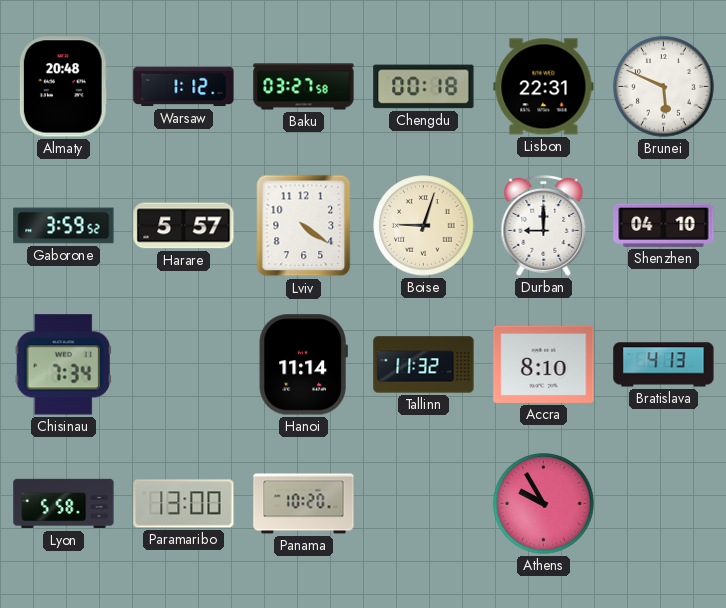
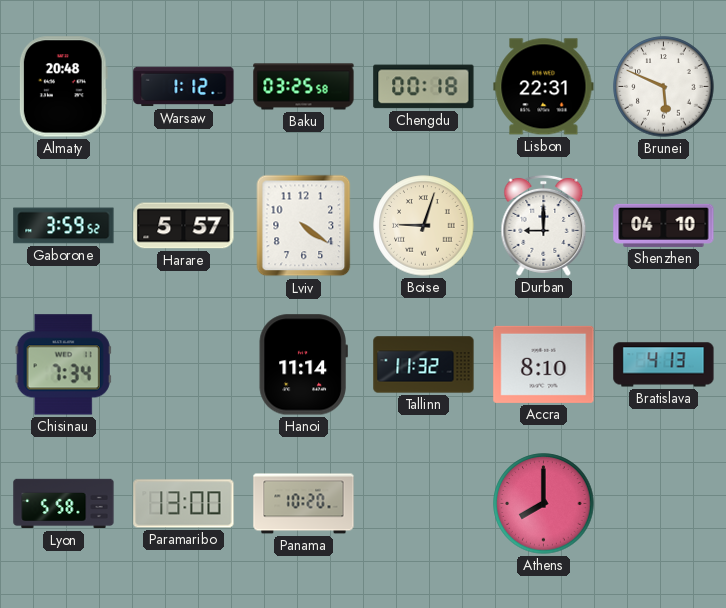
Baku: 03:27 -> 03:25
Athens: 9:55 -> 8:00
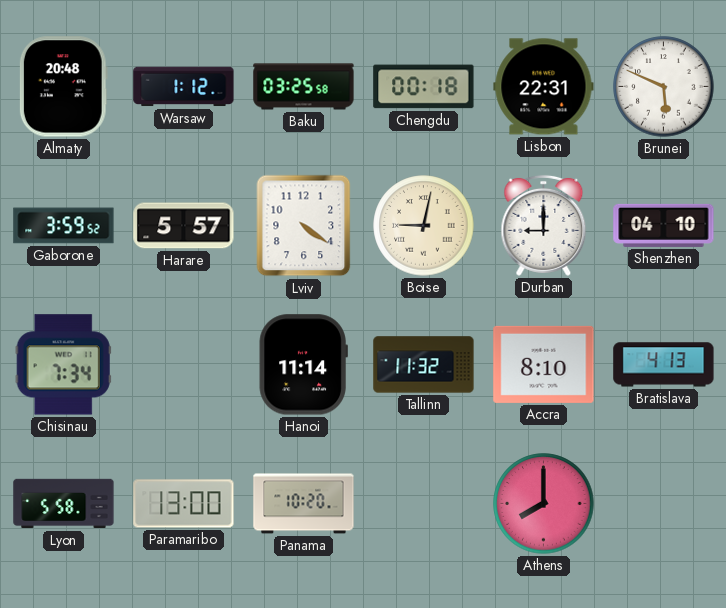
Boise: 9:03 -> 9:02
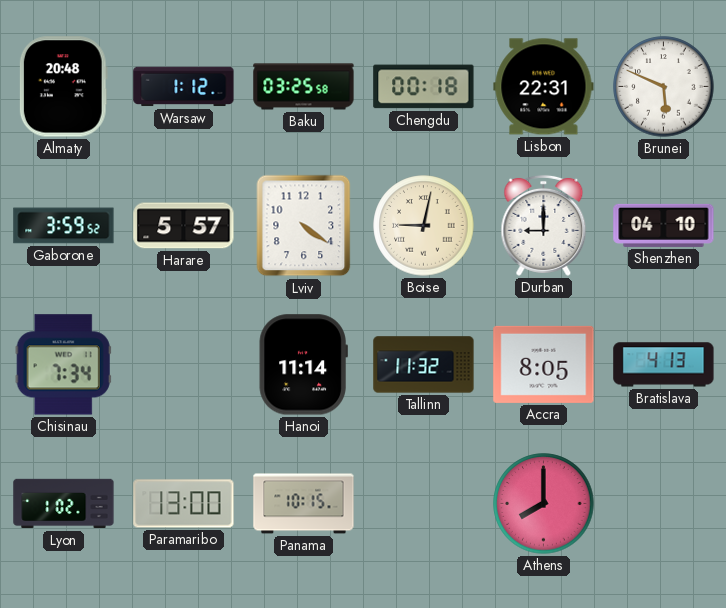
Accra: 8:10 -> 8:05
Lyon: 5:58 -> 1:02
Panama: 10:20 -> 10:15
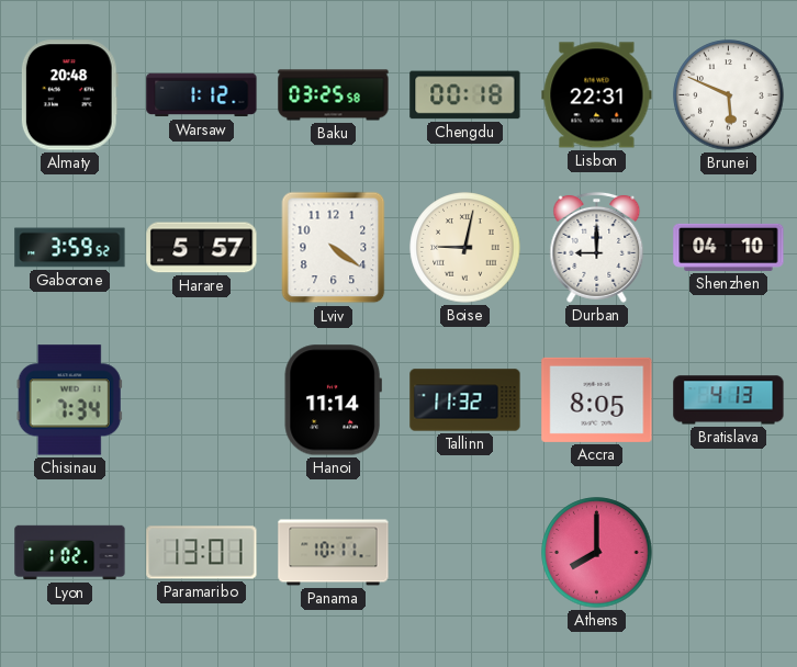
Paramaribo: 13:00 -> 13:01
Panama: 10:15 -> 10:11
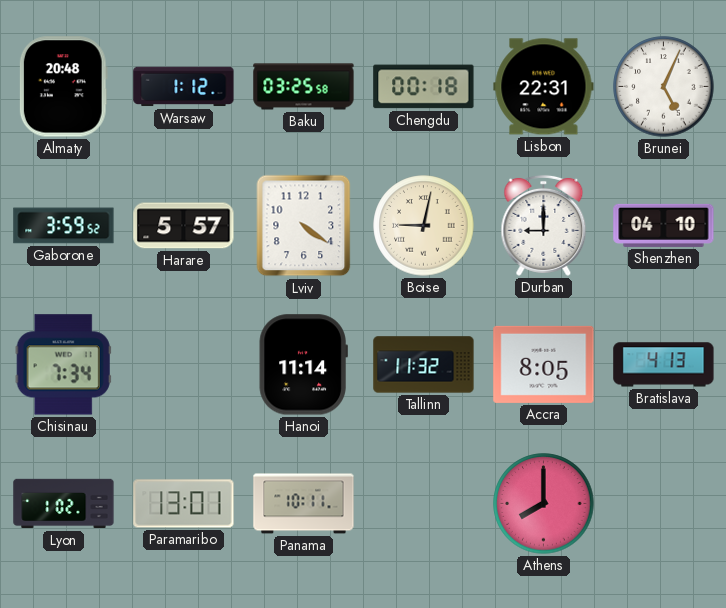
Brunei: 5:49 -> 5:04
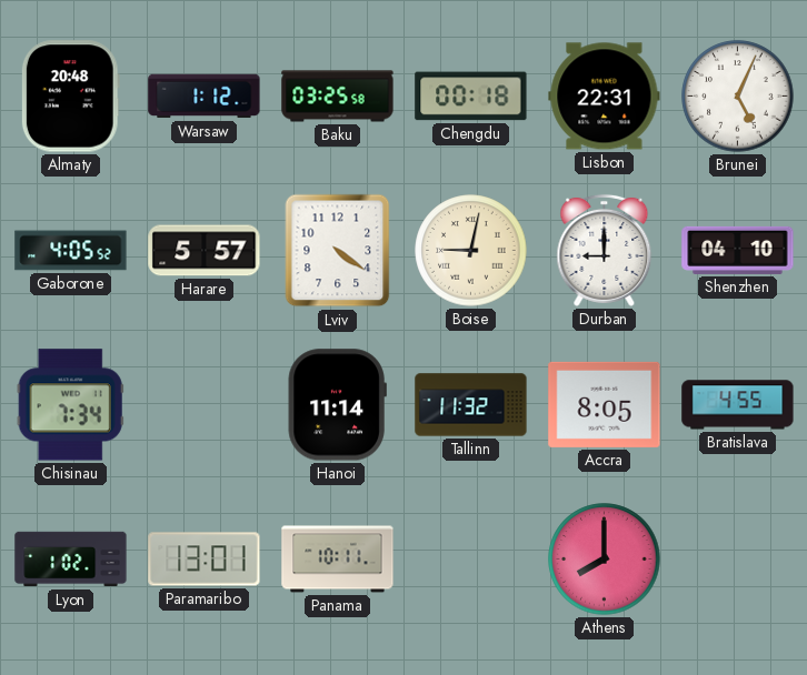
Gaborone: 3:59 -> 4:05
Bratislava: 4:13 -> 4:55
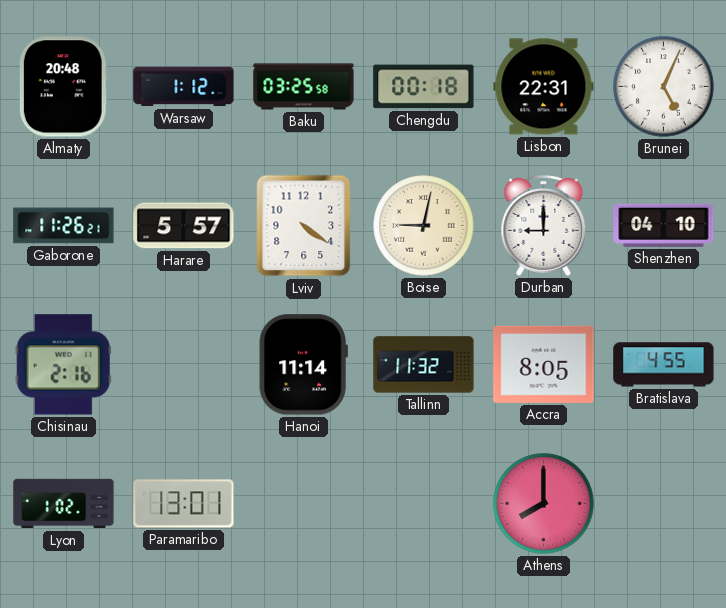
Gaborone: 4:05 -> 11:26
Chisinau: 7:34 -> 2:16
Panama: 10:11 -> none
